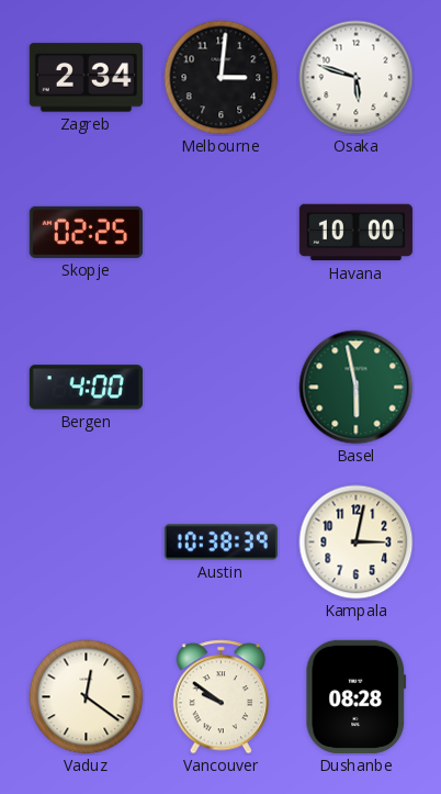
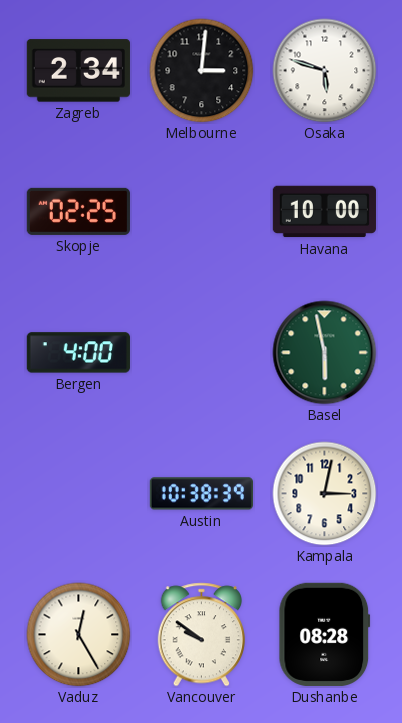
Vaduz: 12:21 -> 12:25
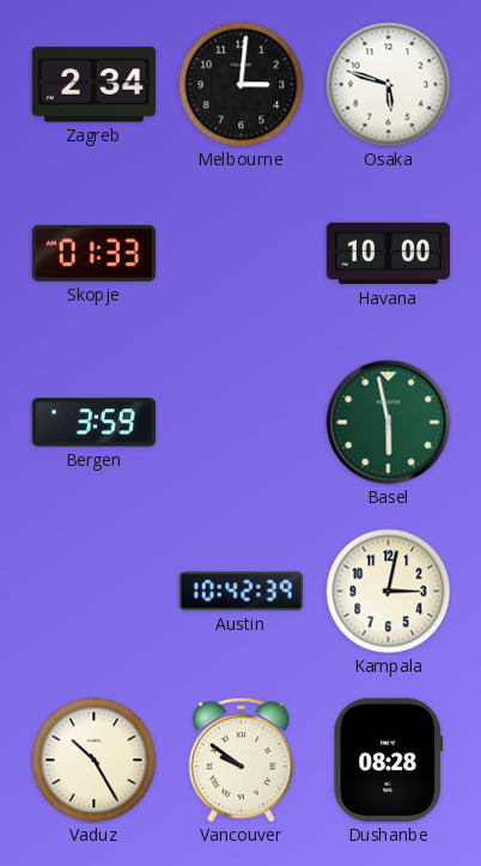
Skopje: 02:25 -> 01:33
Bergen: 4:00 -> 3:59
Austin: 10:38 -> 10:42
Vaduz: 12:25 -> 10:25
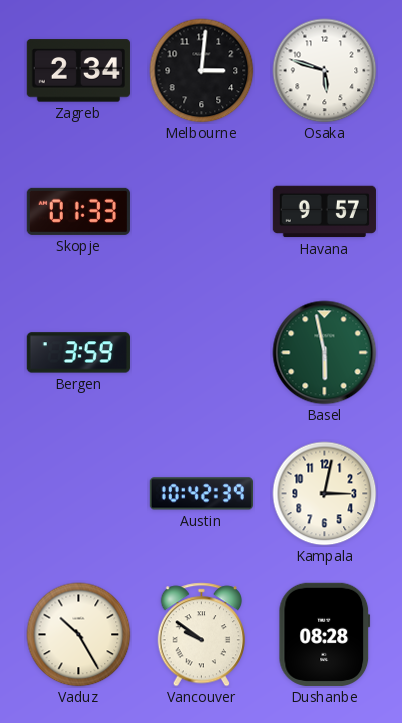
Havana: 10:00 -> 9:57
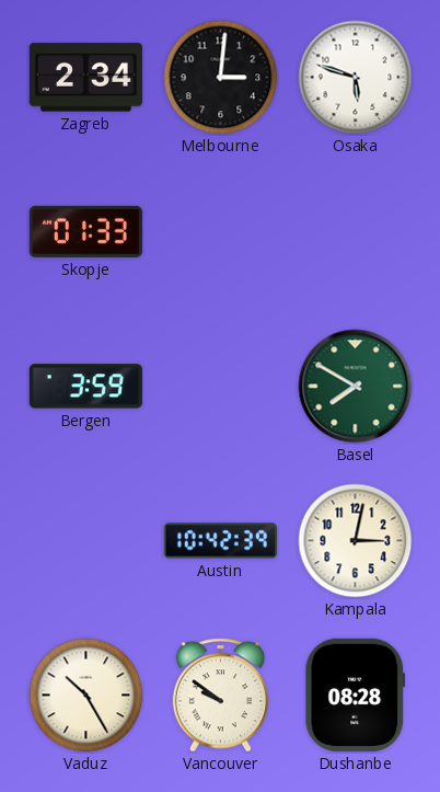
Havana: 9:57 -> none
Basel: 5:58 -> 7:50
